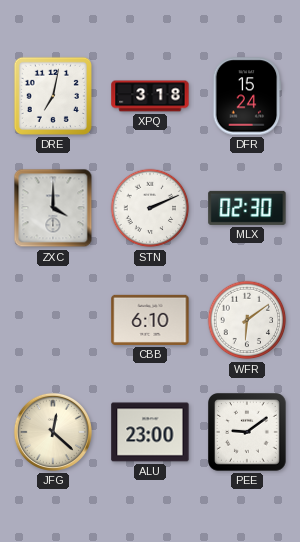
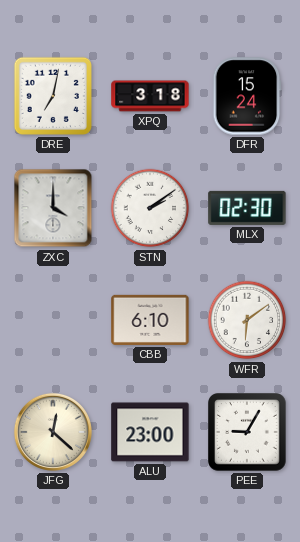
STN: 2:11 -> 2:09
PEE: 9:09 -> 9:05
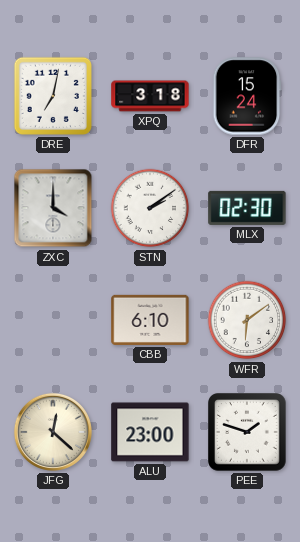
PEE: 9:05 -> 1:48
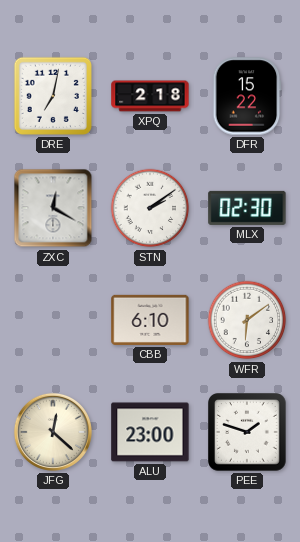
XPQ: 3:18 -> 2:18
DFR: 15:24 -> 15:22
ZXC: 4:00 -> 12:20
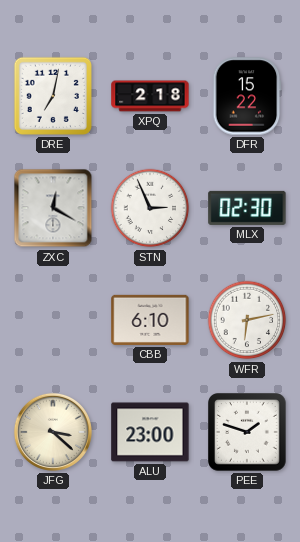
STN: 2:09 -> 2:56
WFR: 6:09 -> 6:13
JFG: 12:22 -> 3:22
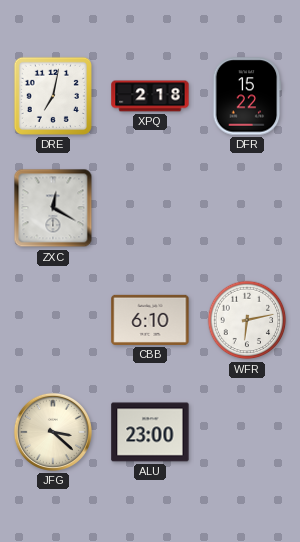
STN: 2:56 -> none
MLX: 02:30 -> none
PEE: 1:48 -> none
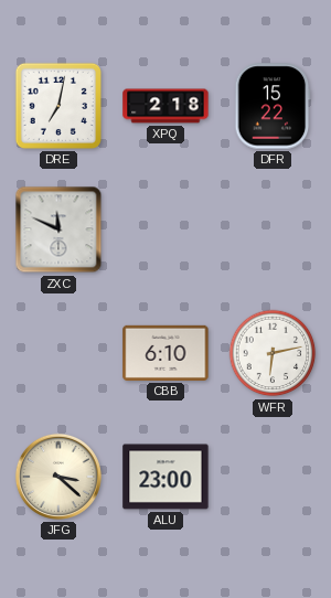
ZXC: 12:20 -> 11:49
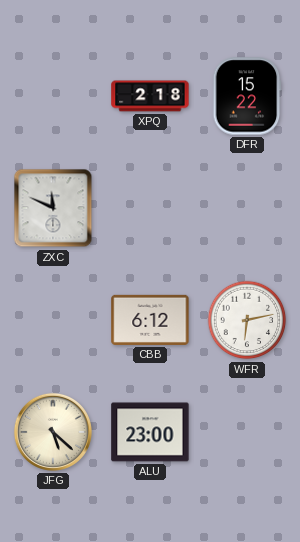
DRE: 7:02 -> none
CBB: 6:10 -> 6:12
JFG: 3:22 -> 5:22
